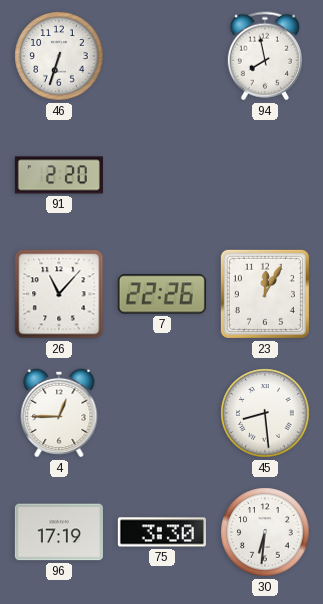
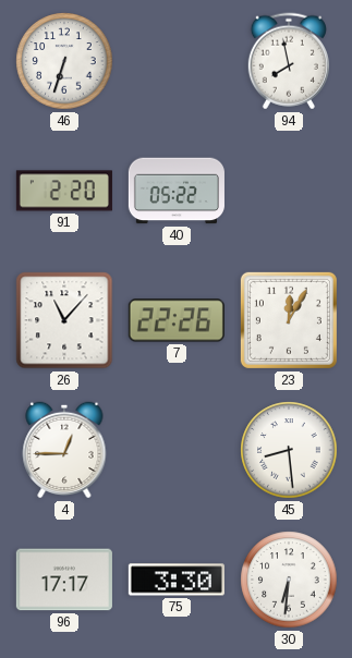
40: none -> 05:22
96: 17:19 -> 17:17
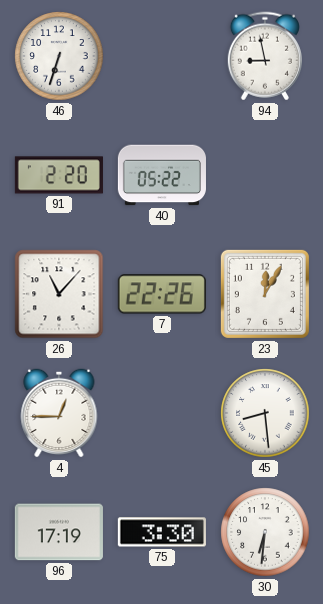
94: 7:58 -> 8:58
96: 17:17 -> 17:19
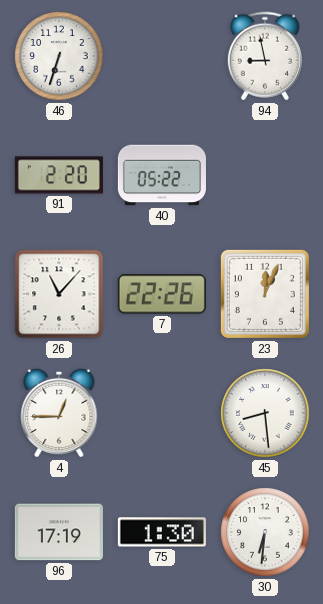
23: 12:05 -> 12:04
75: 3:30 -> 1:30
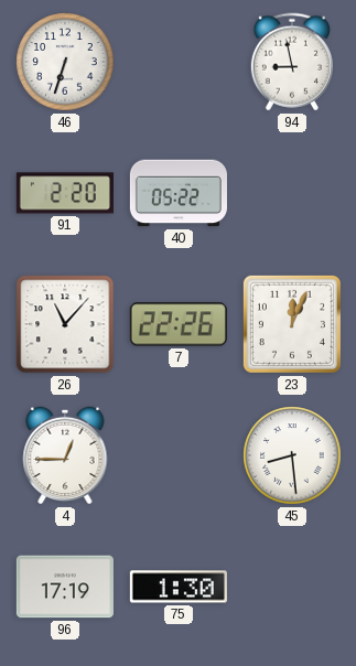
30: 6:31 -> none
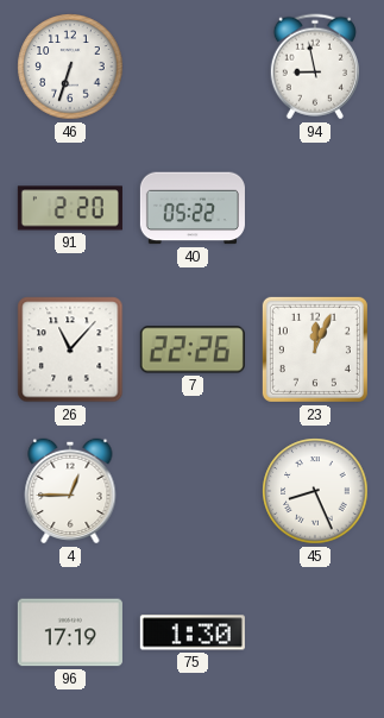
45: 8:29 -> 8:26
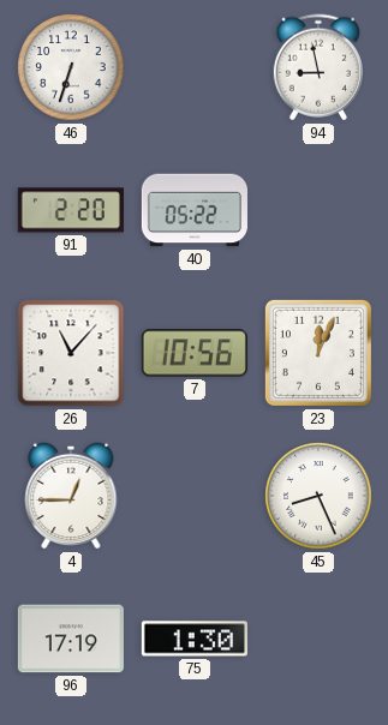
7: 22:26 -> 10:56
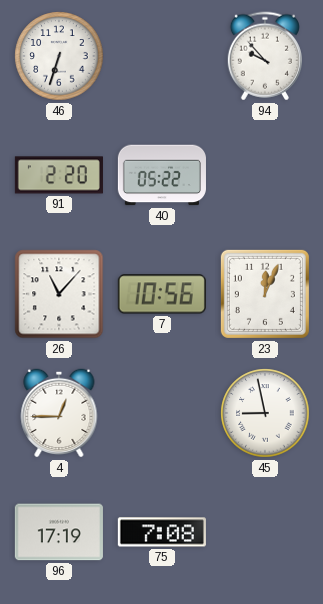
94: 8:58 -> 9:53
45: 8:26 -> 8:58
75: 1:30 -> 7:08
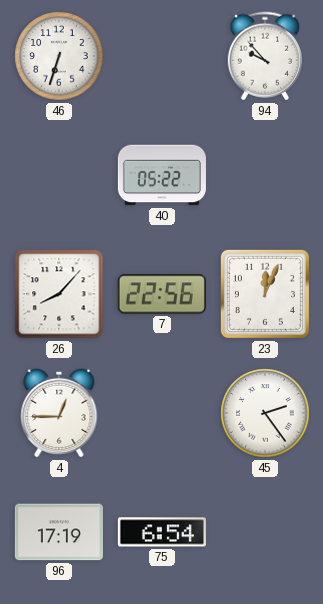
91: 2:20 -> none
26: 11:07 -> 8:07
7: 10:56 -> 22:56
45: 8:58 -> 2:24
75: 7:08 -> 6:54
